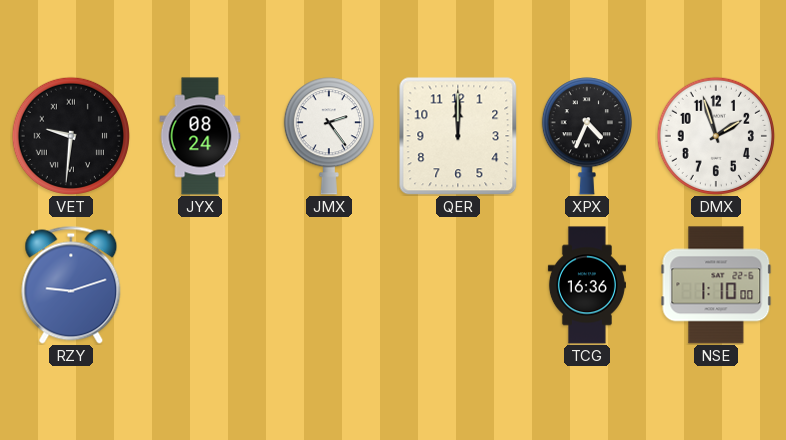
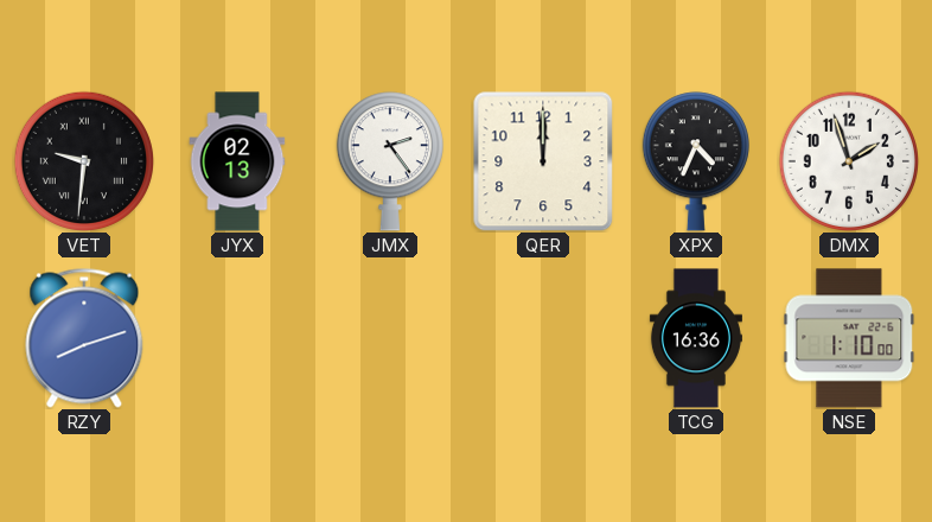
JYX: 08:24 -> 02:13
RZY: 9:12 -> 8:12
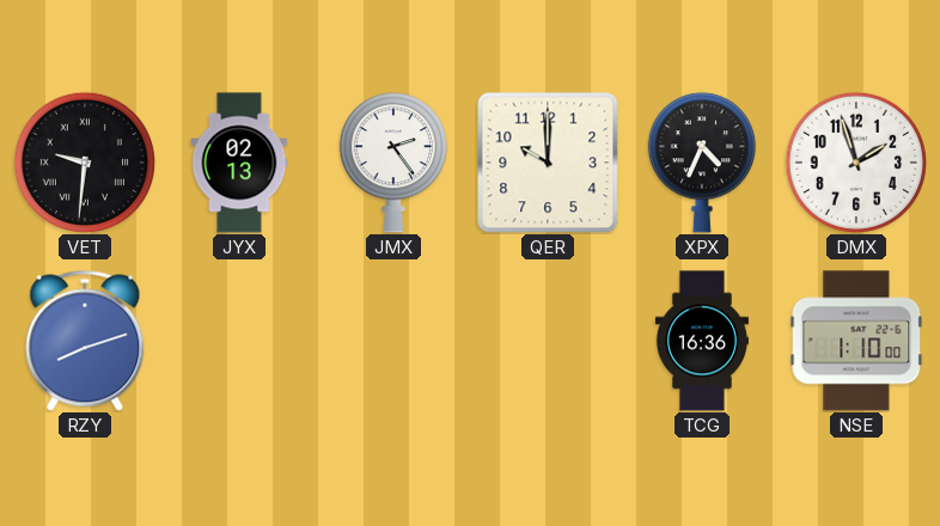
QER: 12:00 -> 10:00
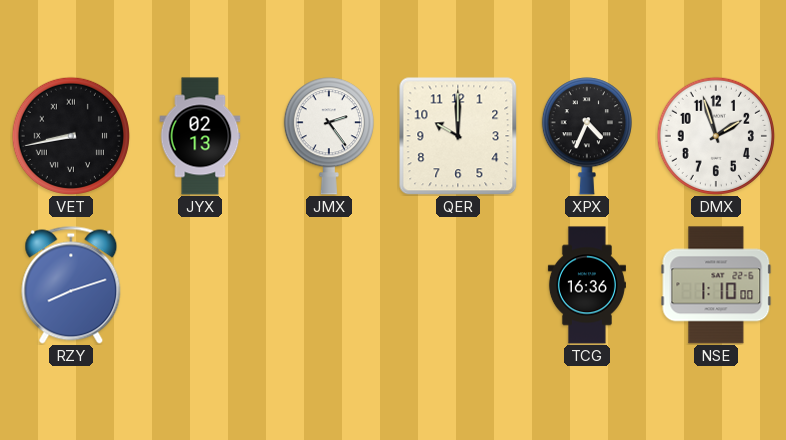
VET: 9:31 -> 8:43
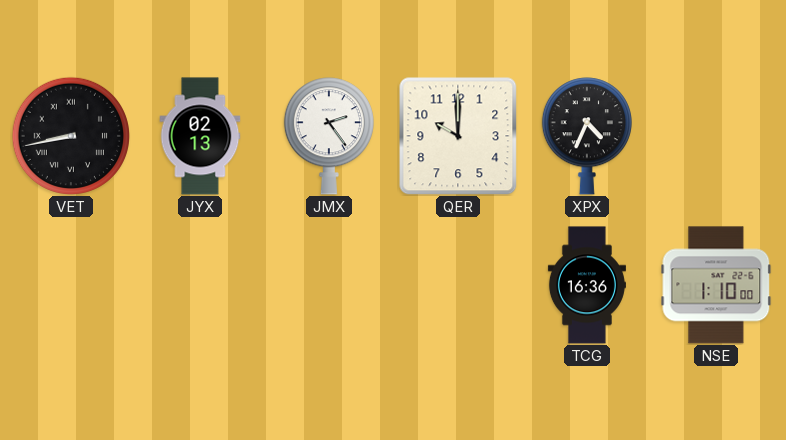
DMX: 1:57 -> none
RZY: 8:12 -> none
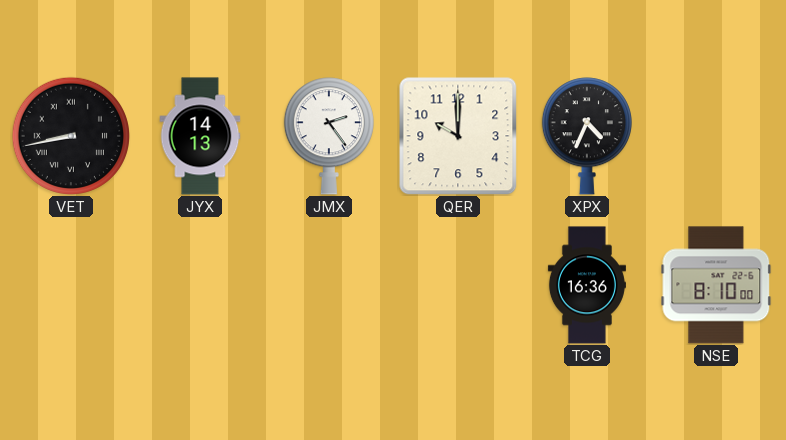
JYX: 02:13 -> 14:13
NSE: 1:10 -> 8:10
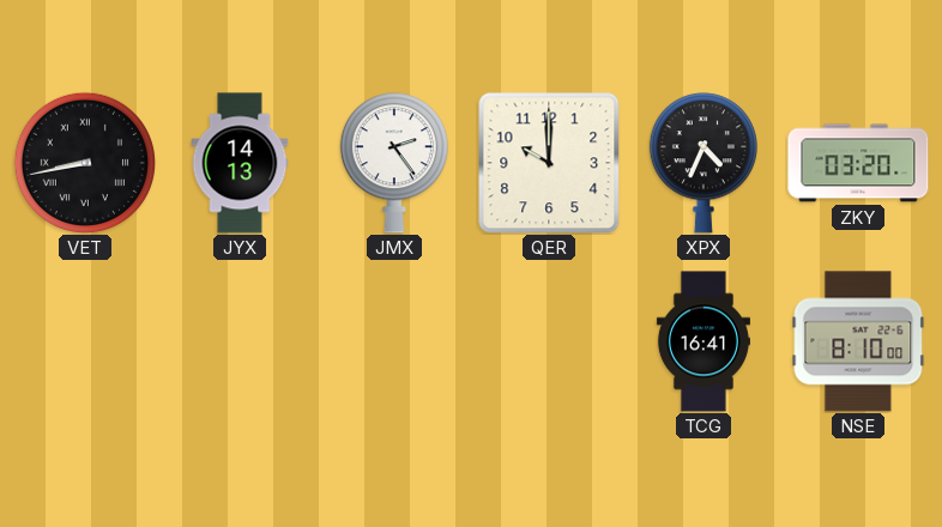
ZKY: none -> 03:20
TCG: 16:36 -> 16:41
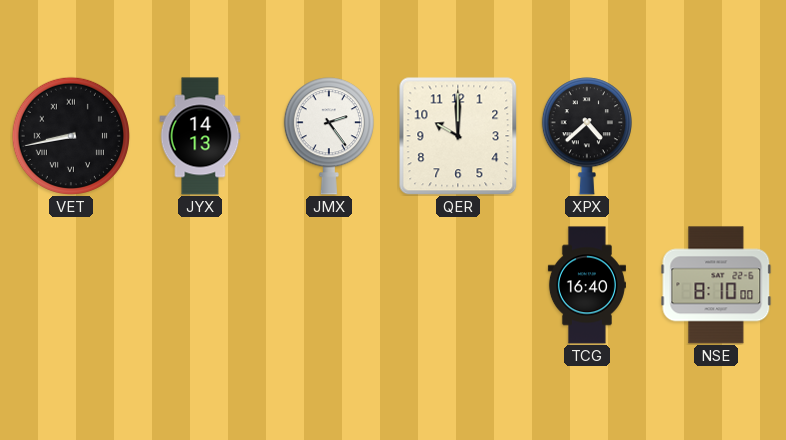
XPX: 4:34 -> 4:38
ZKY: 03:20 -> none
TCG: 16:41 -> 16:40
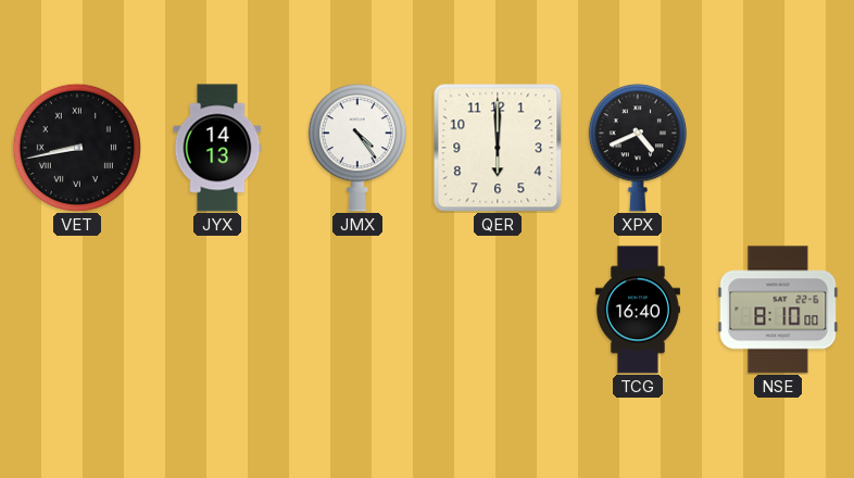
JMX: 2:24 -> 4:24
QER: 10:00 -> 6:00
XPX: 4:38 -> 4:41
